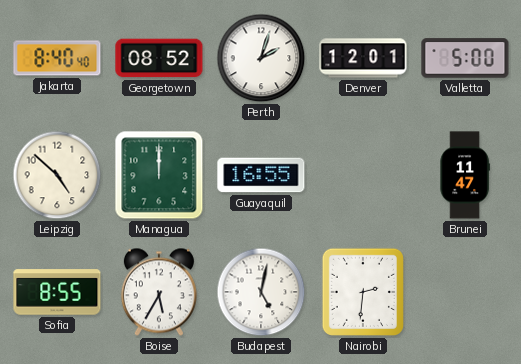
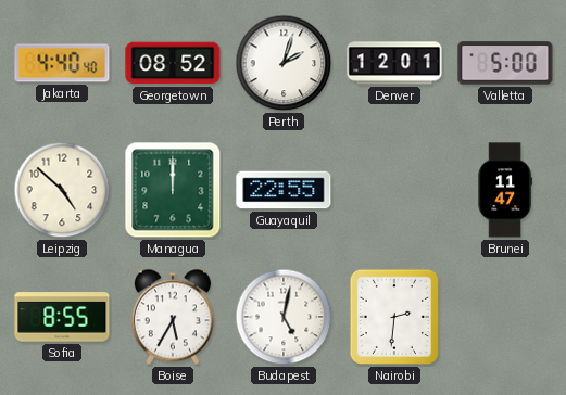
Jakarta: 8:40 -> 4:40
Guayaquil: 16:55 -> 22:55
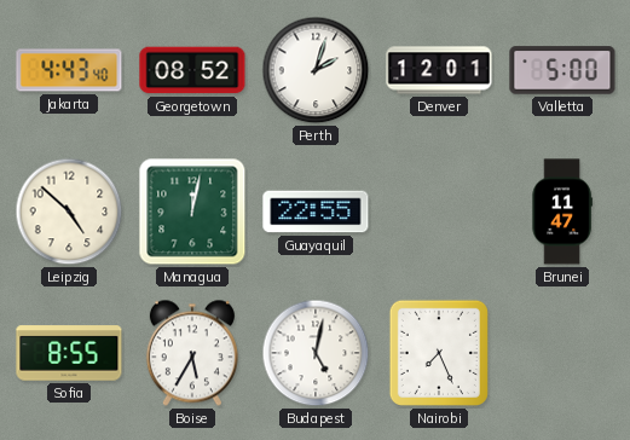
Jakarta: 4:40 -> 4:43
Managua: 12:00 -> 12:02
Nairobi: 2:31 -> 7:26
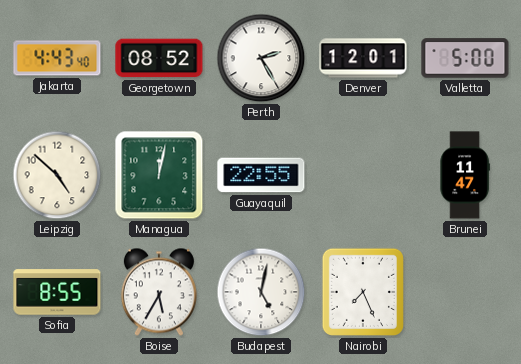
Perth: 2:03 -> 2:25
